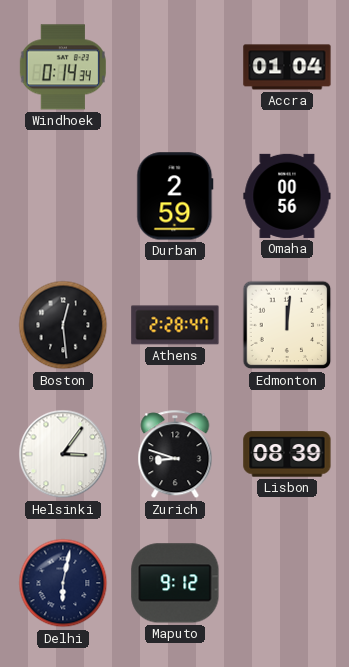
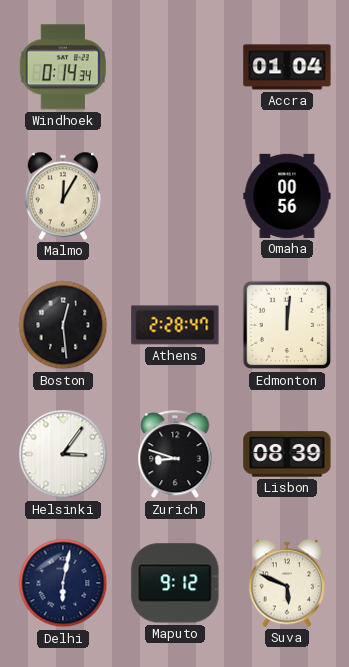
Malmo: none -> 12:05
Durban: 2:59 -> none
Suva: none -> 5:49
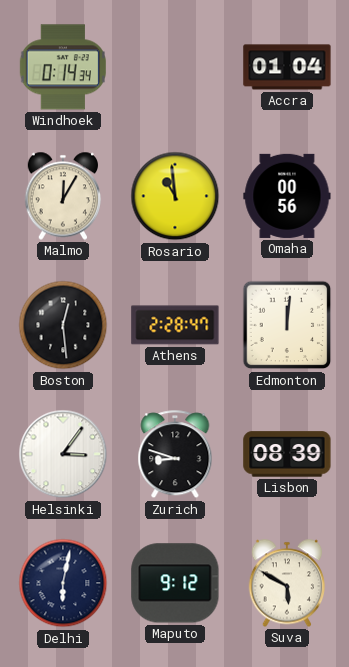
Rosario: none -> 10:59
Suva: 5:49 -> 5:50
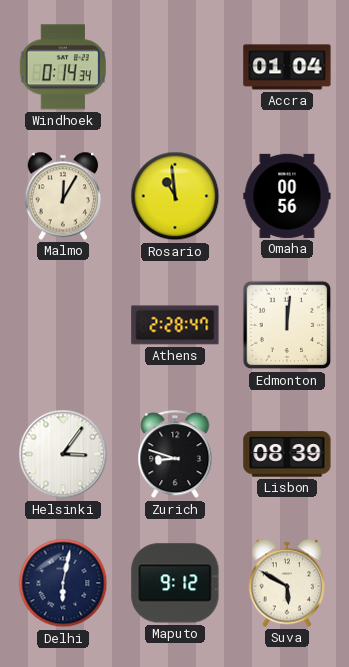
Boston: 12:29 -> none
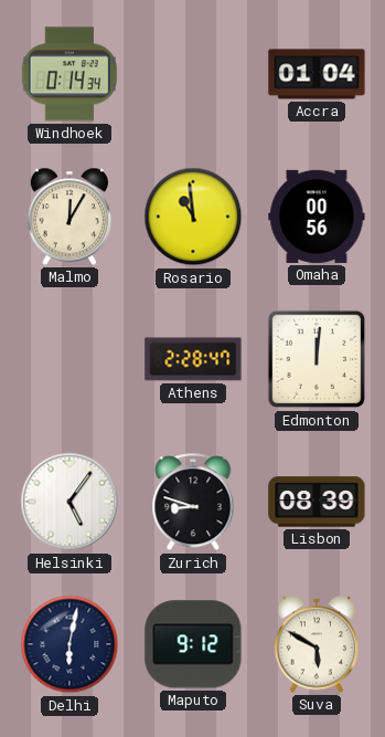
Helsinki: 3:06 -> 5:06
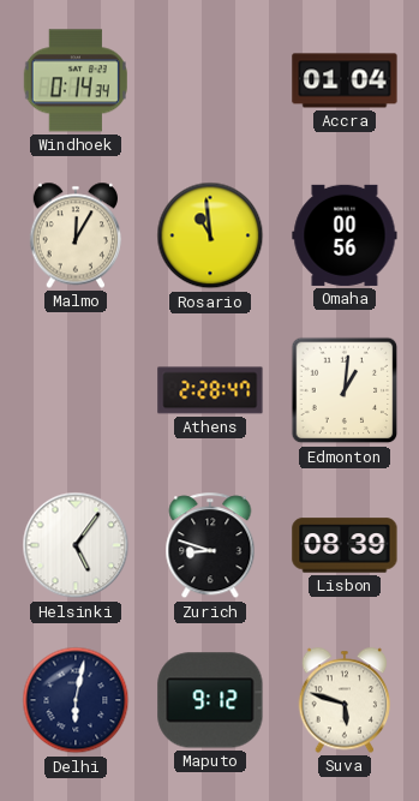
Edmonton: 12:01 -> 1:01
Suva: 5:50 -> 5:48
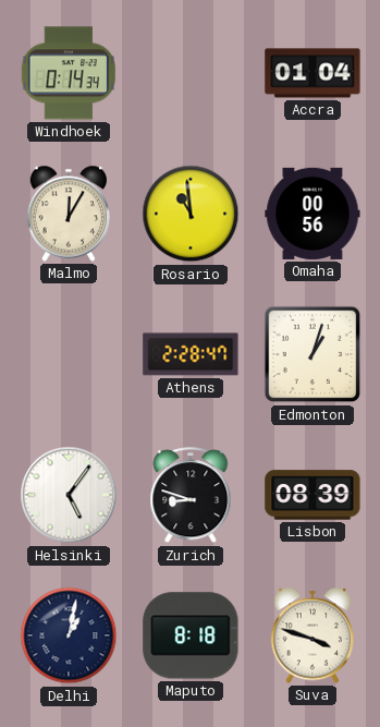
Edmonton: 1:01 -> 1:03
Delhi: 6:02 -> 1:02
Maputo: 9:12 -> 8:18
Suva: 5:48 -> 3:48
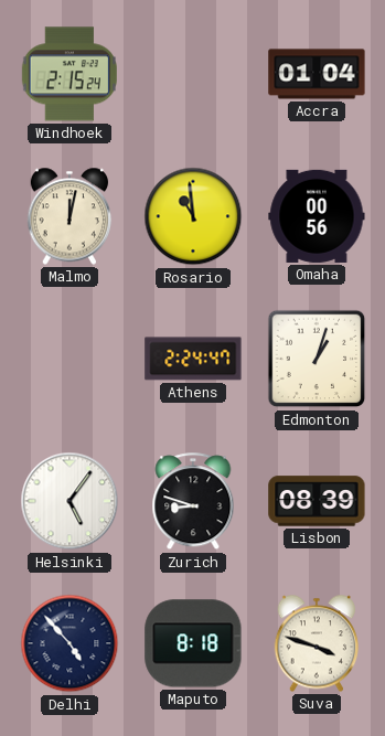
Windhoek: 0:14 -> 2:15
Malmo: 12:05 -> 12:02
Athens: 2:28 -> 2:24
Delhi: 1:02 -> 4:53
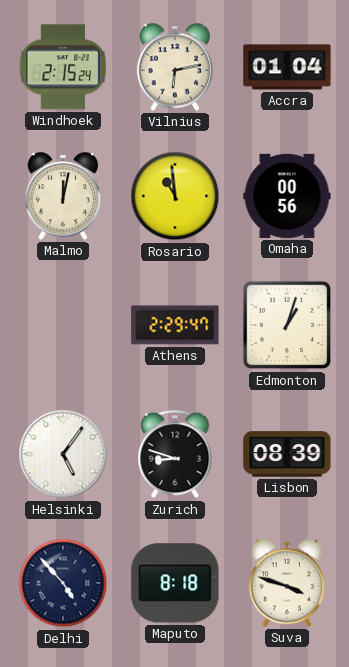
Vilnius: none -> 6:13
Athens: 2:24 -> 2:29
